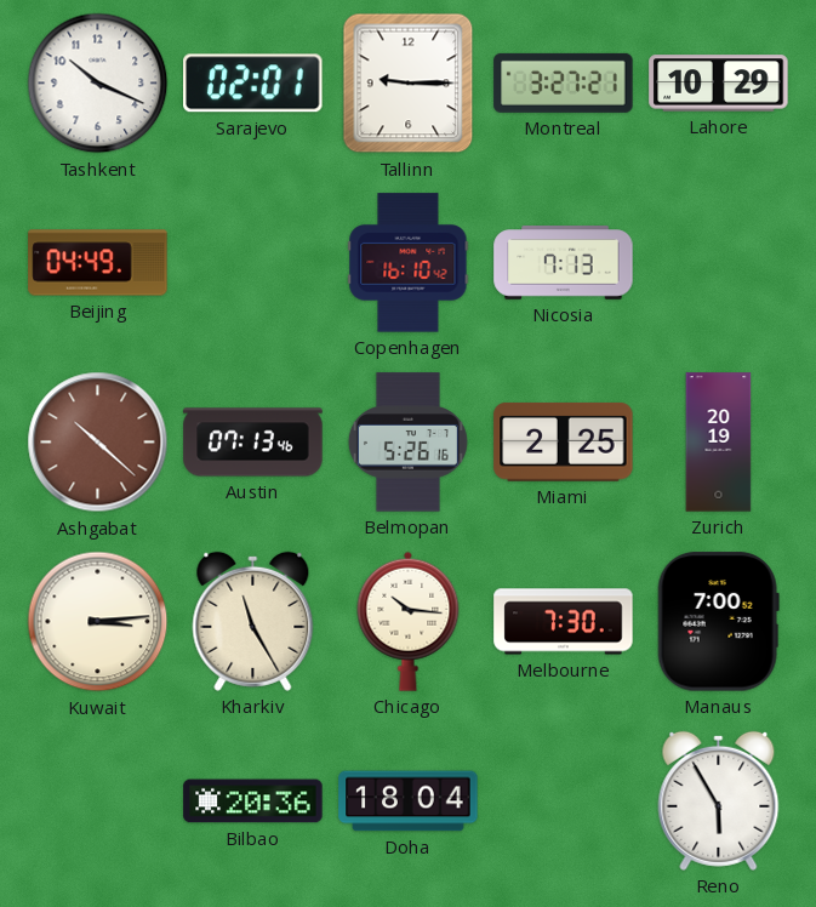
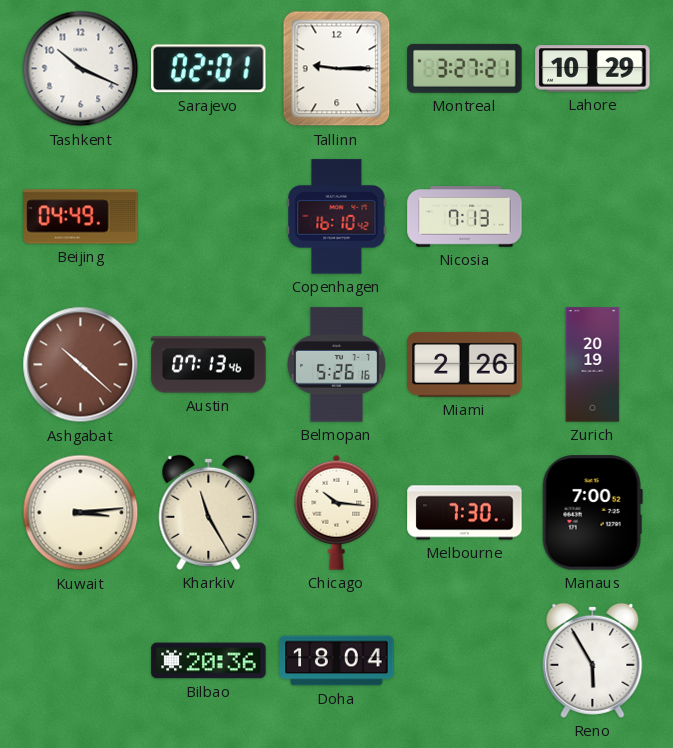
Miami: 2:25 -> 2:26
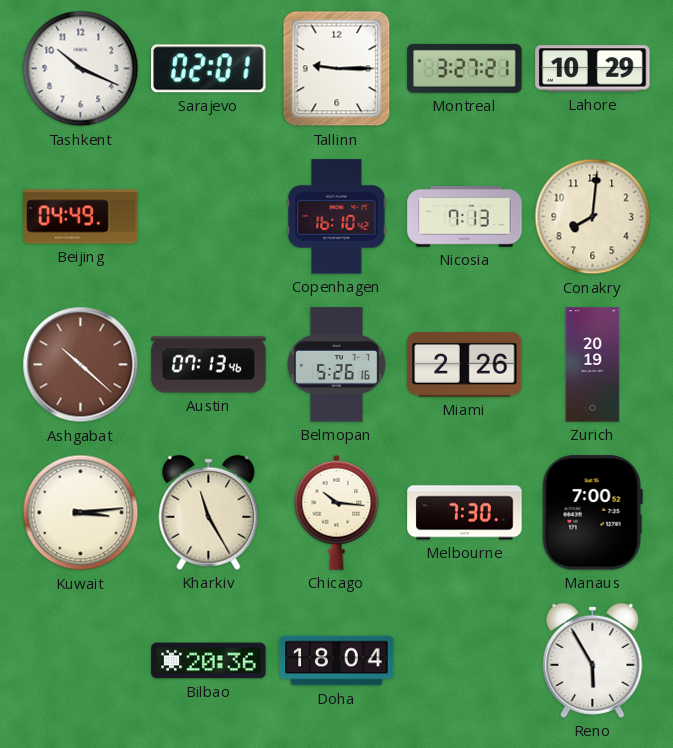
Conakry: none -> 8:01
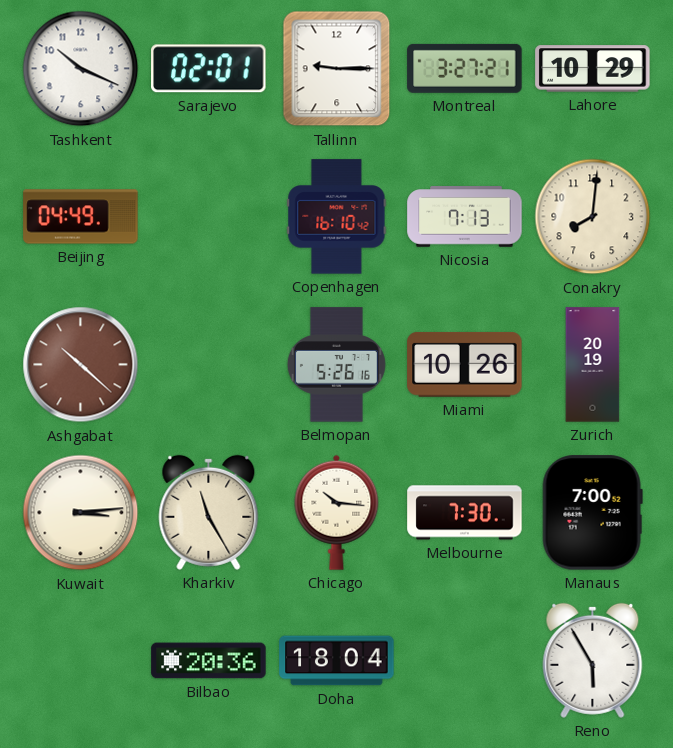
Austin: 07:13 -> none
Miami: 2:26 -> 10:26
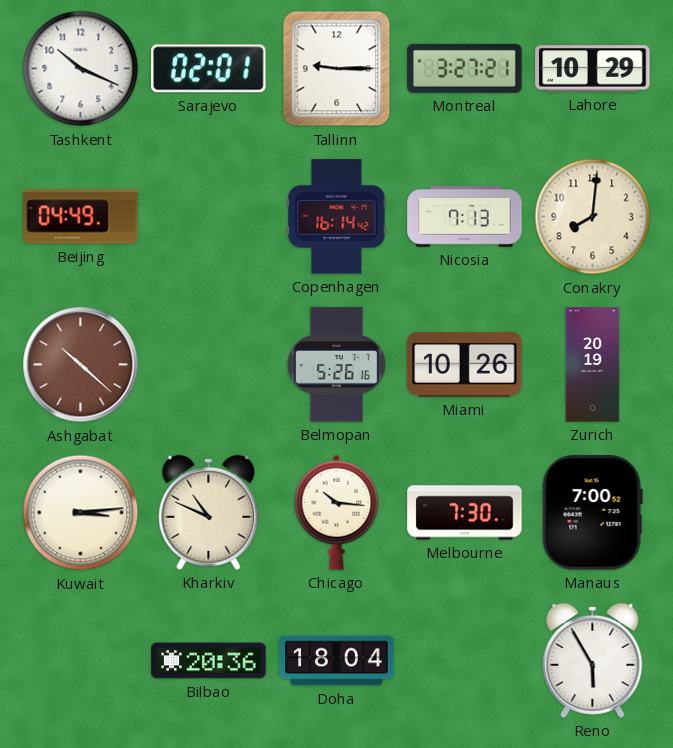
Copenhagen: 16:10 -> 16:14
Kharkiv: 11:25 -> 10:49
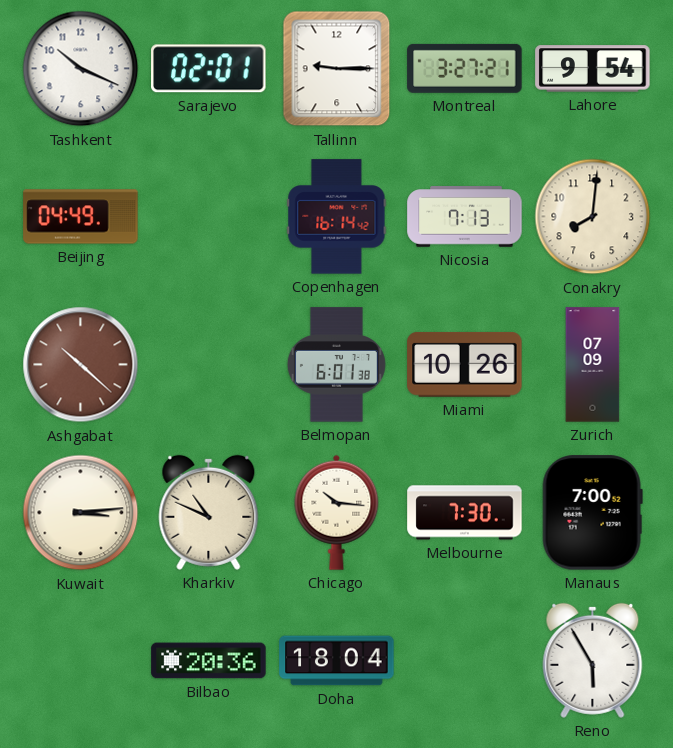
Lahore: 10:29 -> 9:54
Belmopan: 5:26 -> 6:01
Zurich: 20:19 -> 07:09
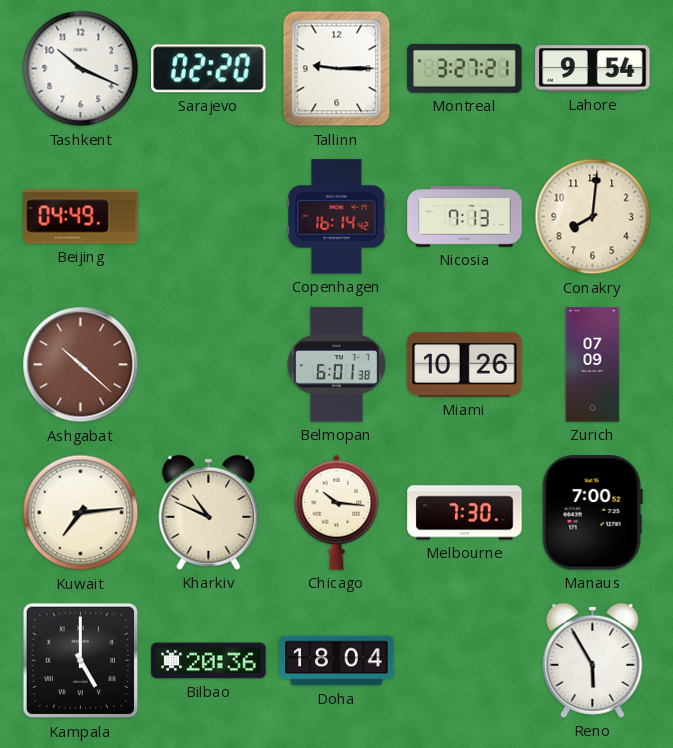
Sarajevo: 02:01 -> 02:20
Kuwait: 3:14 -> 7:14
Kampala: none -> 5:00
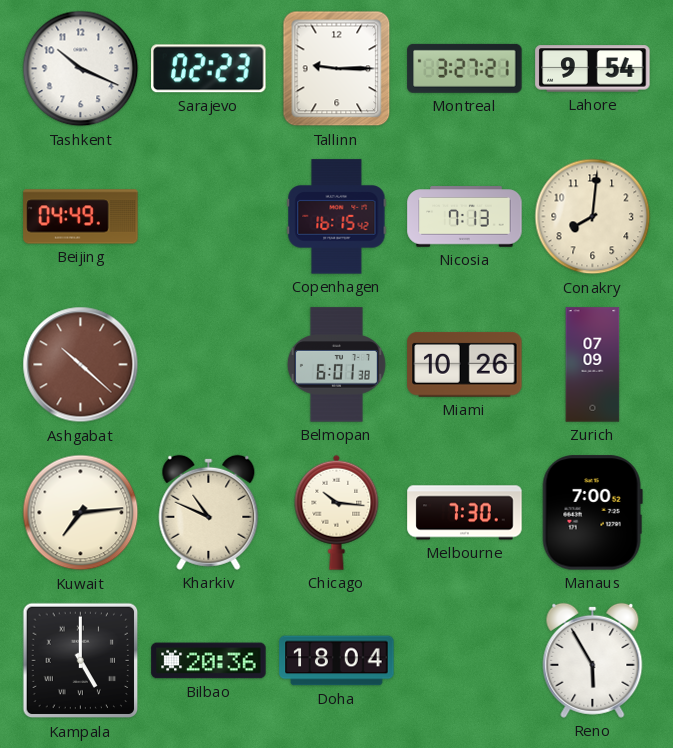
Sarajevo: 02:20 -> 02:23
Copenhagen: 16:14 -> 16:15
